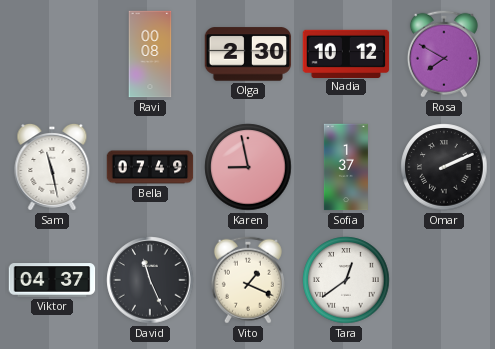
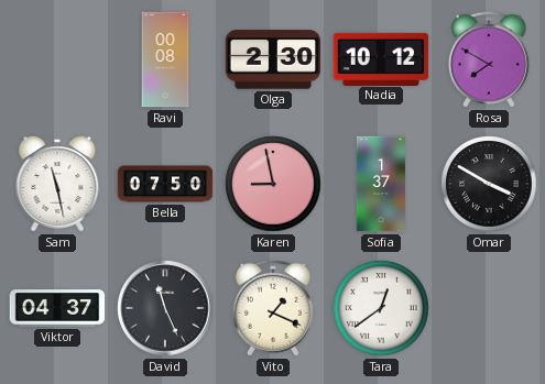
Bella: 07:49 -> 07:50
Omar: 2:11 -> 3:50
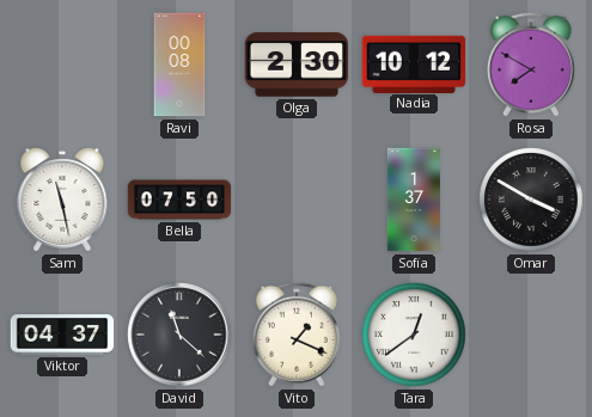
Karen: 8:58 -> none
David: 11:26 -> 11:22
